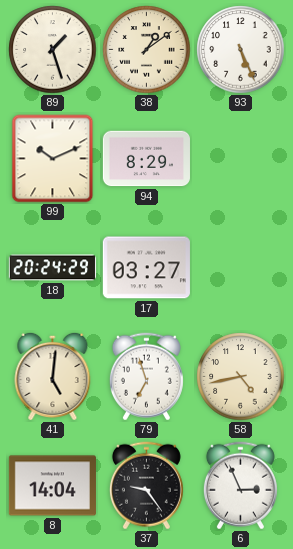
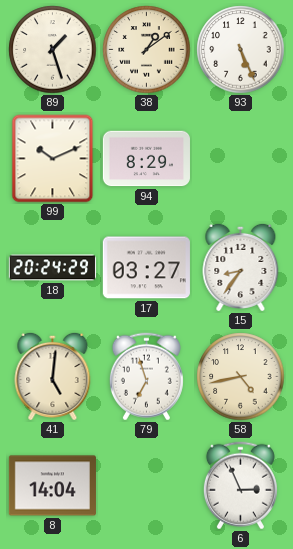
15: none -> 8:36
37: 9:24 -> none
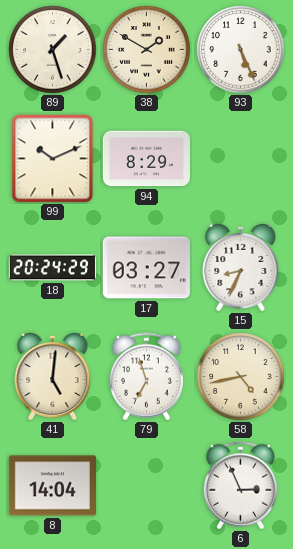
38: 1:09 -> 1:50
15: 8:36 -> 8:34
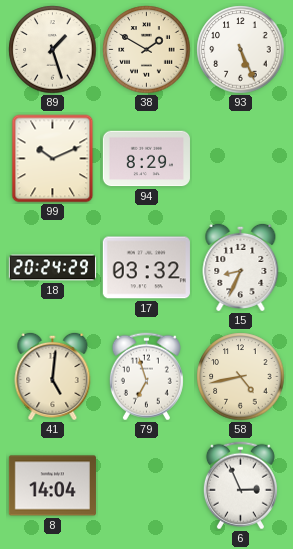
17: 03:27 -> 03:32
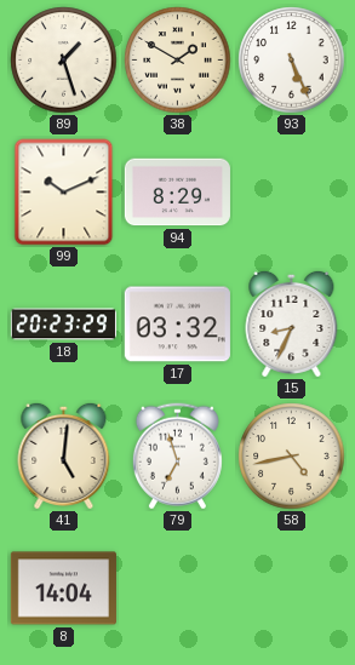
18: 20:24 -> 20:23
6: 2:56 -> none
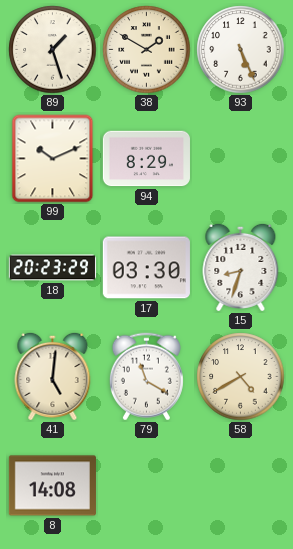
17: 03:32 -> 03:30
15: 8:34 -> 8:33
79: 6:57 -> 11:20
58: 4:43 -> 4:40
8: 14:04 -> 14:08
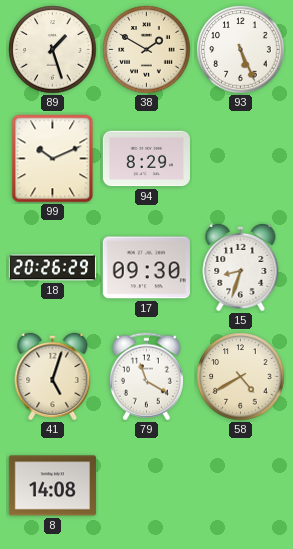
18: 20:23 -> 20:26
17: 03:30 -> 09:30
41: 5:01 -> 5:03
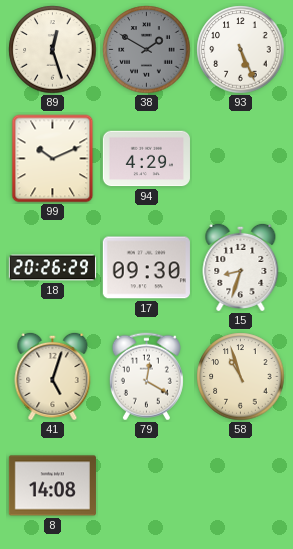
89: 1:27 -> 12:27
38 dial: cream -> grey
94: 8:29 -> 4:29
79: 11:20 -> 12:20
58: 4:40 -> 10:57
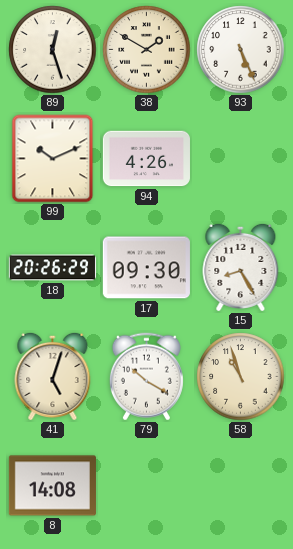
38 dial: grey -> cream
94: 4:29 -> 4:26
15: 8:33 -> 8:25
79: 12:20 -> 10:20
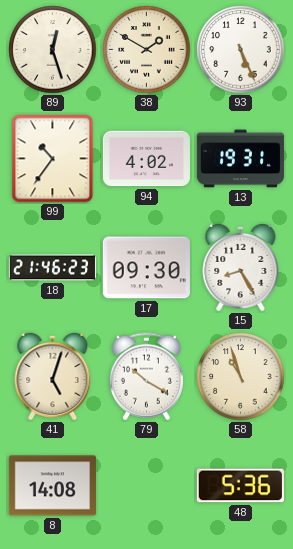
99: 10:11 -> 10:36
94: 4:26 -> 4:02
13: none -> 19:31
18: 20:26 -> 21:46
48: none -> 5:36
